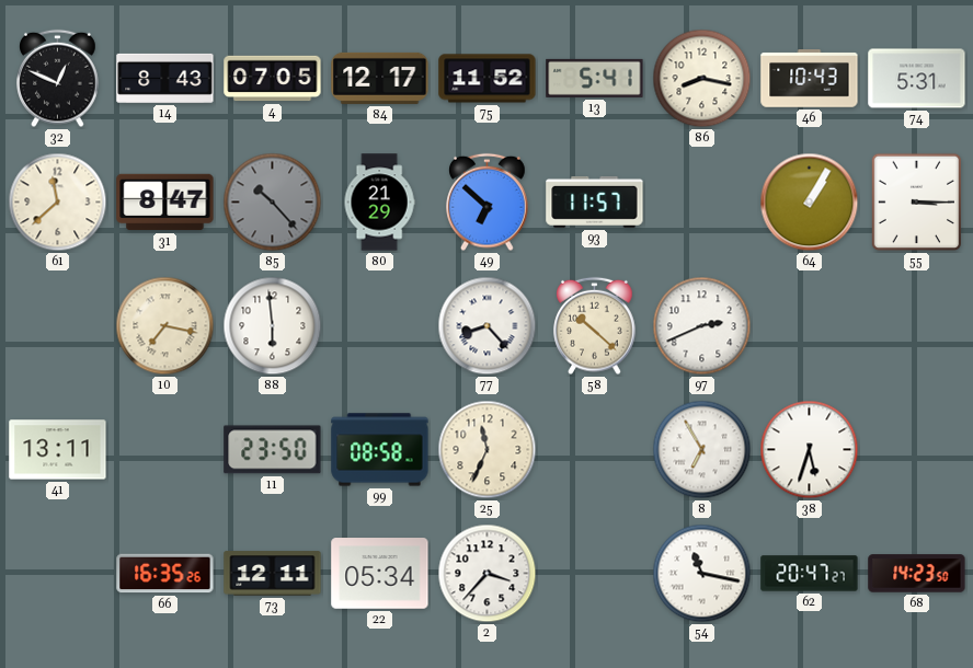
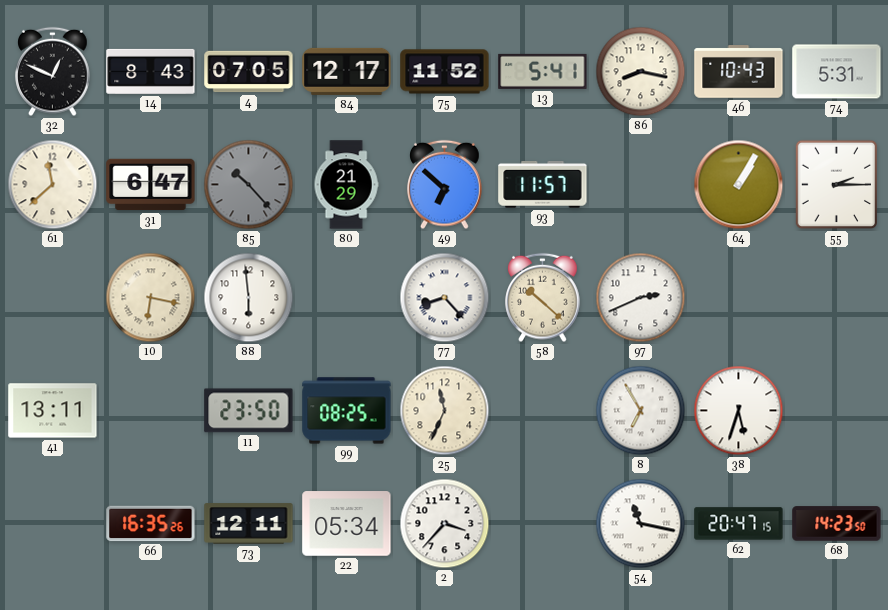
31: 8:47 -> 6:47
55: 3:15 -> 2:15
10: 7:17 -> 6:17
99: 08:58 -> 08:25
62: 20:47:27 -> 20:47:15
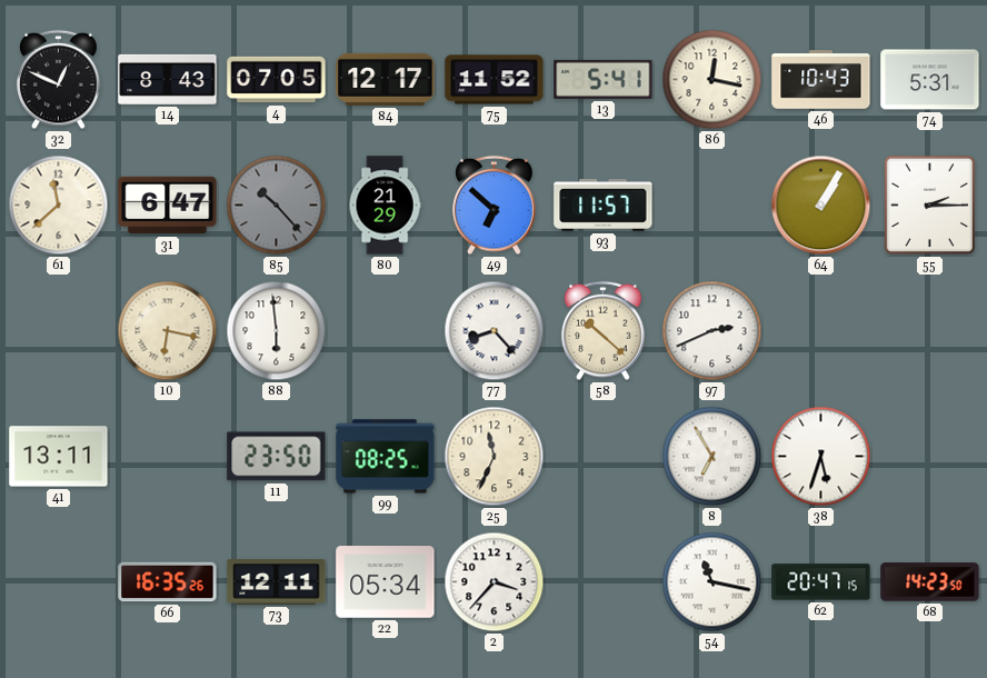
86: 8:17 -> 12:17
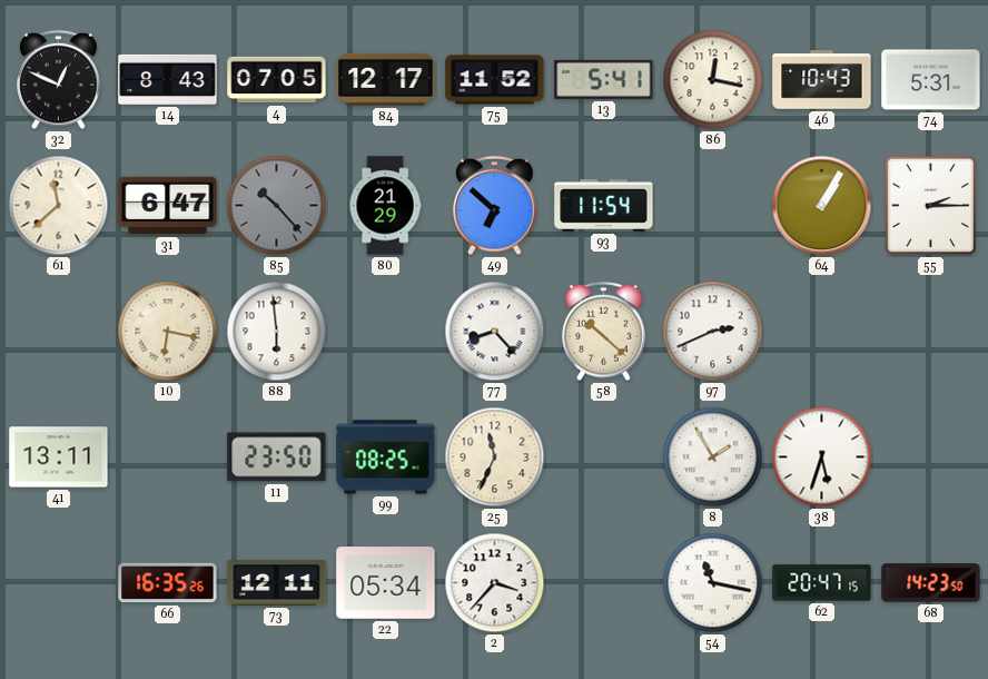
93: 11:57 -> 11:54
8: 6:55 -> 1:55
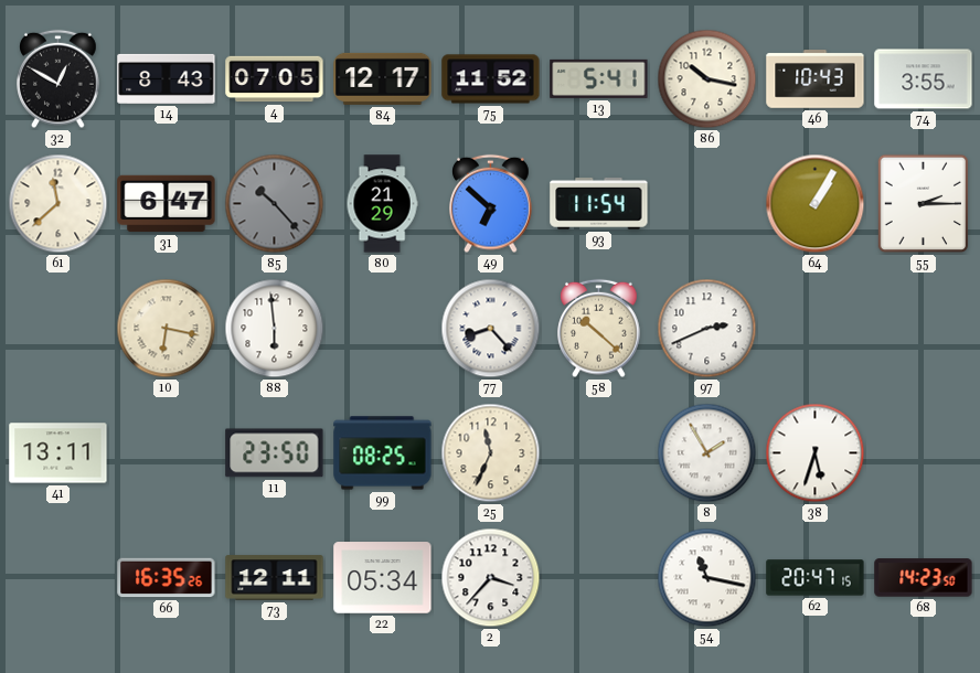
32: 12:49 -> 12:50
86: 12:17 -> 10:17
74: 5:31 -> 3:55
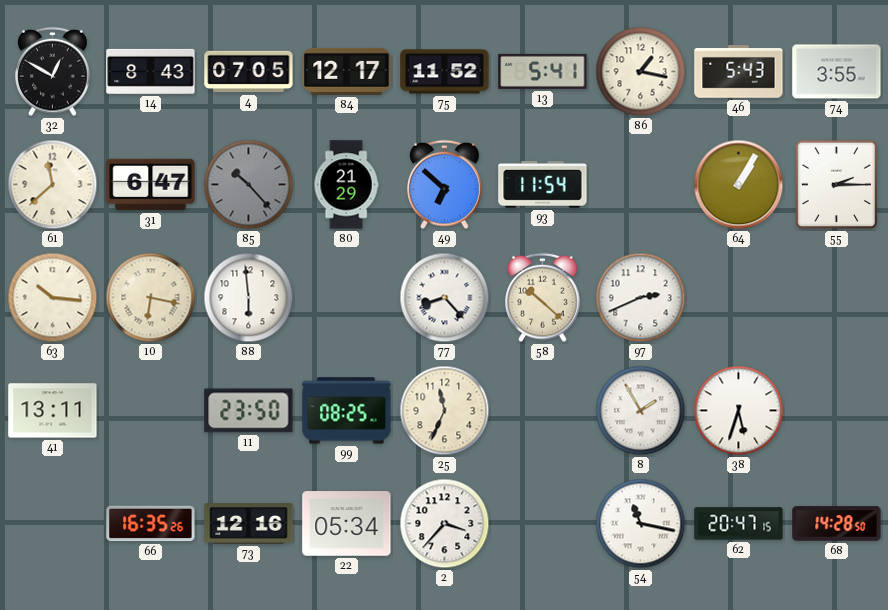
86: 10:17 -> 1:17
46: 10:43 -> 5:43
63: none -> 10:16
73: 12:11 -> 12:16
68: 14:23 -> 14:28
